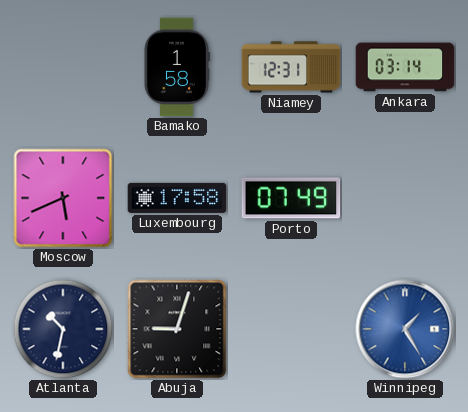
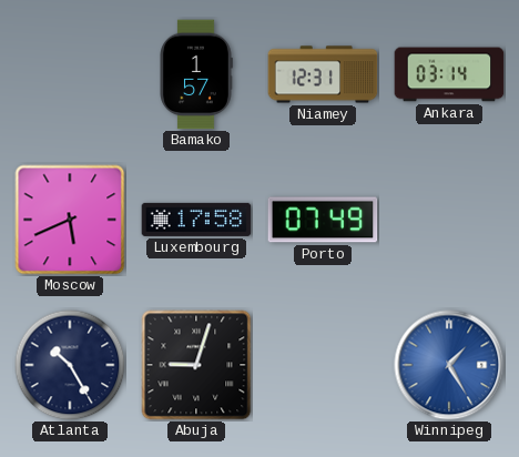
Bamako: 1:58 -> 1:57
Atlanta: 10:32 -> 10:25
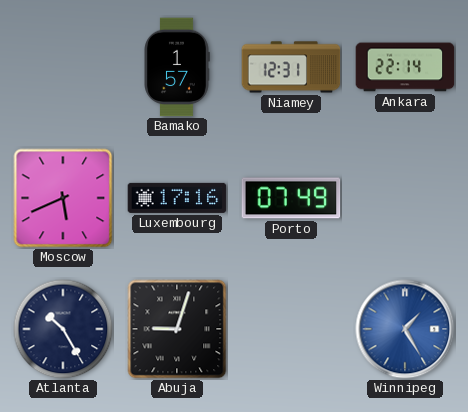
Ankara: 03:14 -> 22:14
Luxembourg: 17:58 -> 17:16
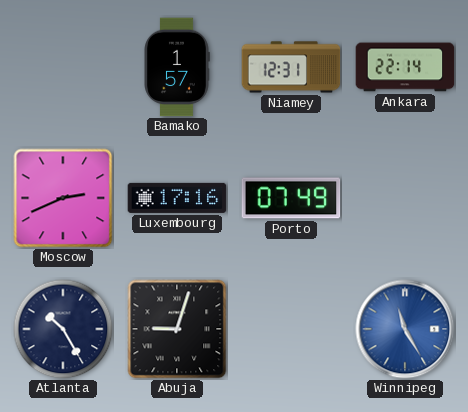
Moscow: 5:41 -> 2:41
Winnipeg: 1:25 -> 11:25
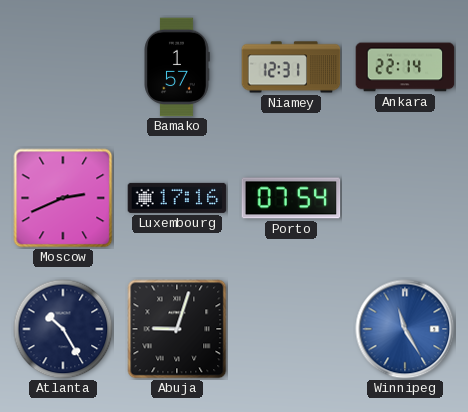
Porto: 07:49 -> 07:54
